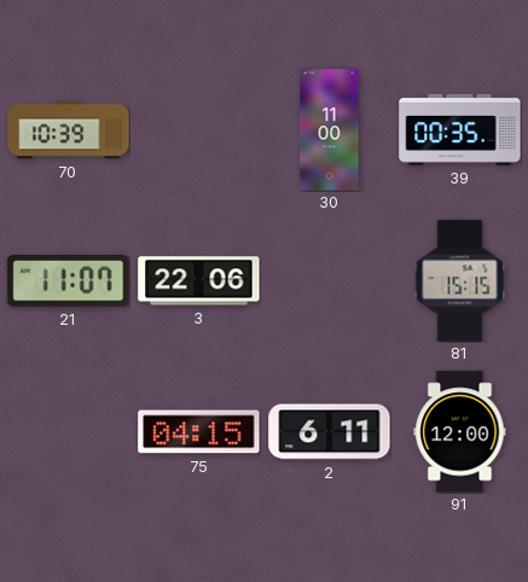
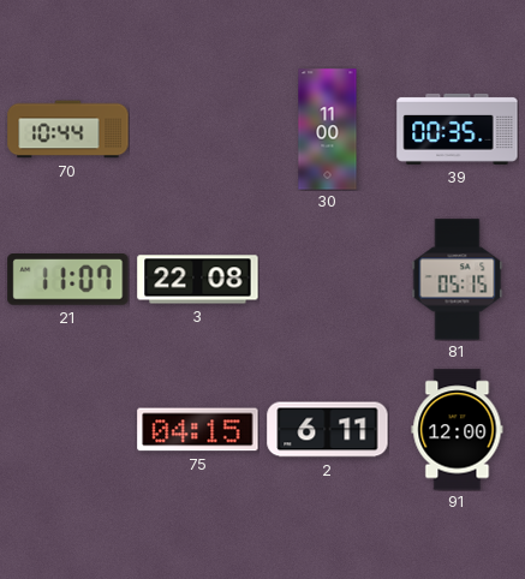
70: 10:39 -> 10:44
3: 22:06 -> 22:08
81: 15:15 -> 05:15
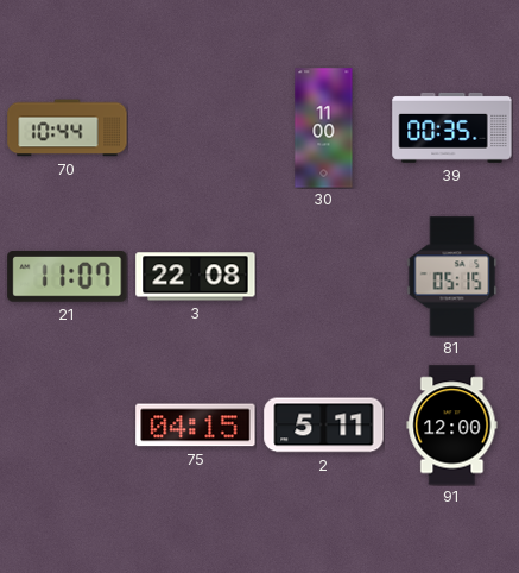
2: 6:11 -> 5:11
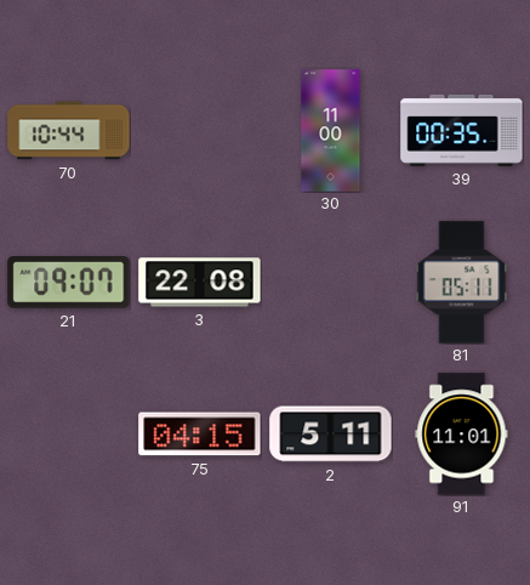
21: 11:07 -> 09:07
81: 05:15 -> 05:11
91: 12:00 -> 11:01
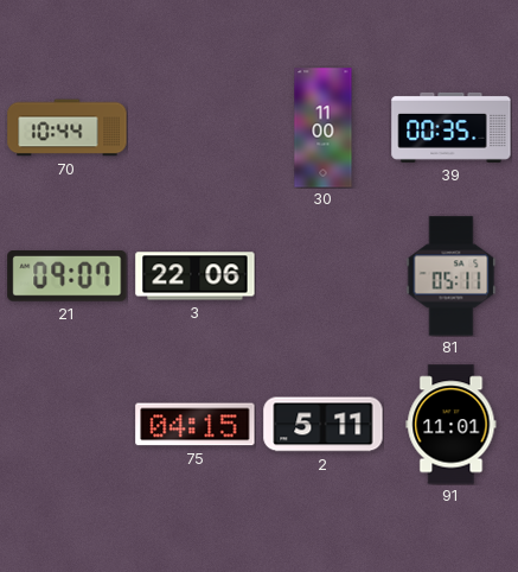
3: 22:08 -> 22:06
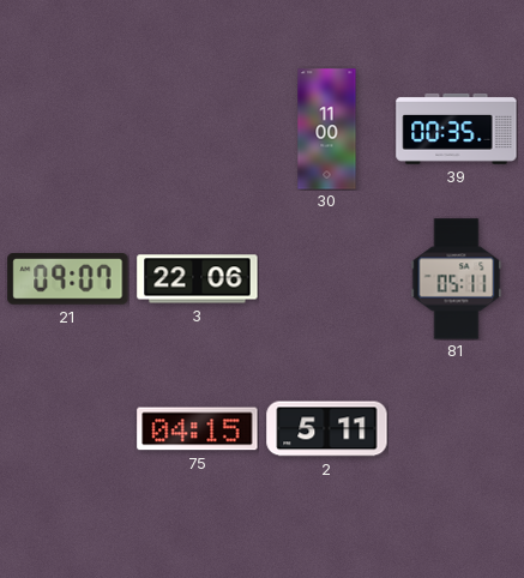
70: 10:44 -> none
91: 11:01 -> none
